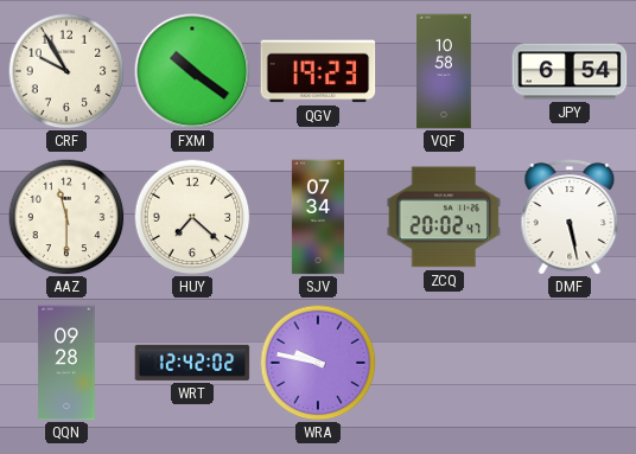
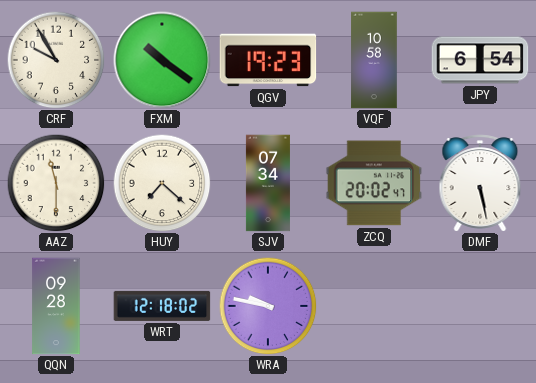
WRT: 12:42 -> 12:18
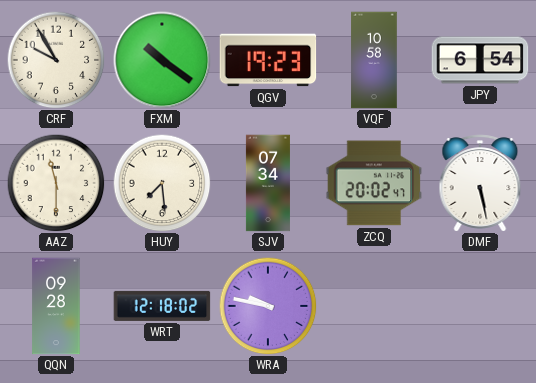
HUY: 7:22 -> 7:29
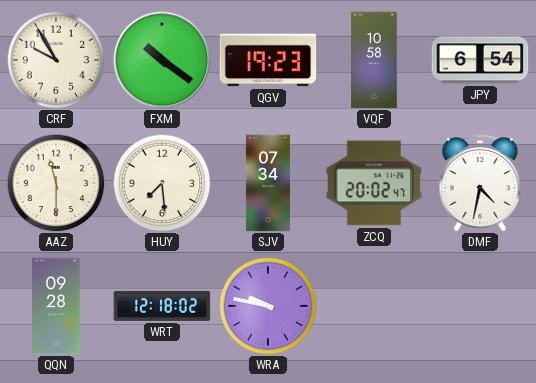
DMF: 5:28 -> 4:32
